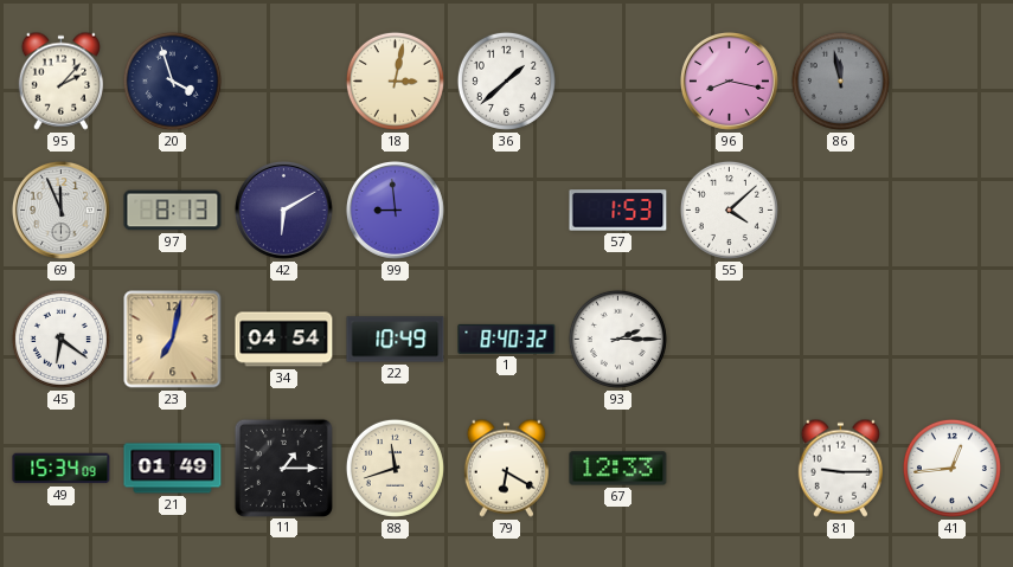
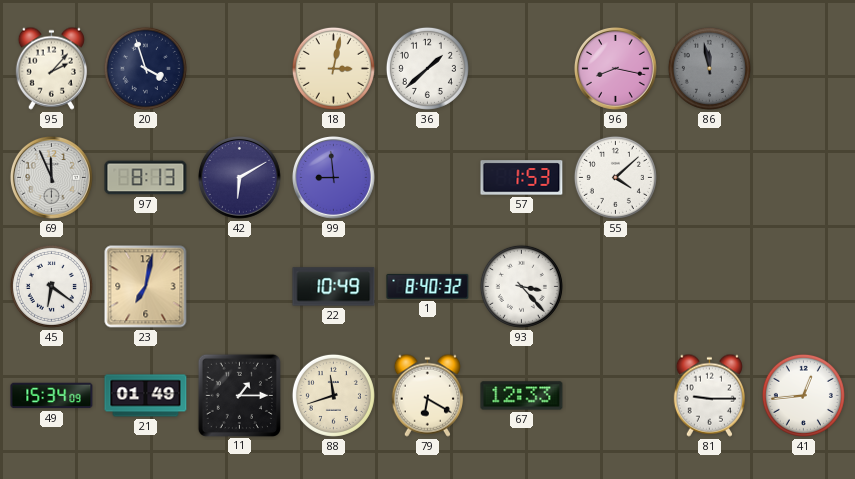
34: 04:54 -> none
93: 2:15 -> 3:23
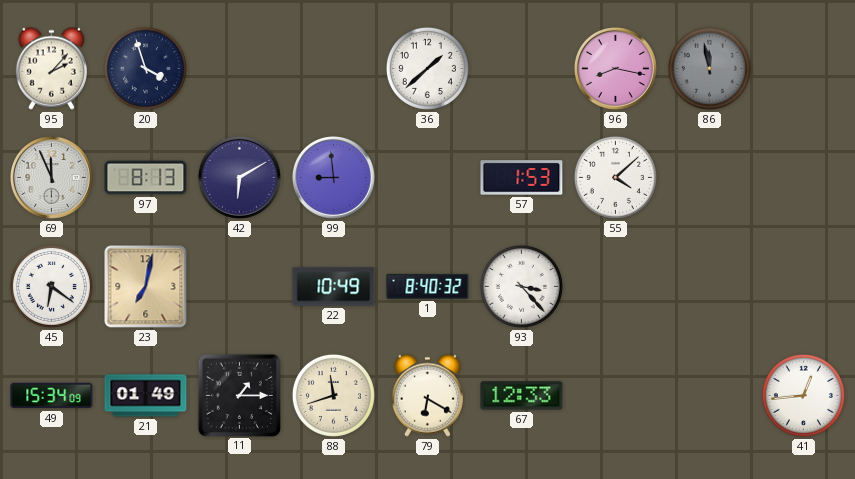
18: 3:02 -> none
81: 9:15 -> none
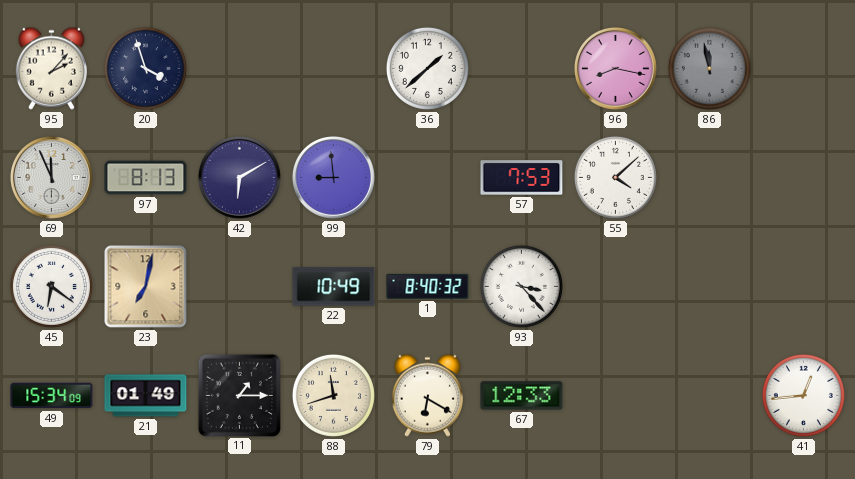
57: 1:53 -> 7:53
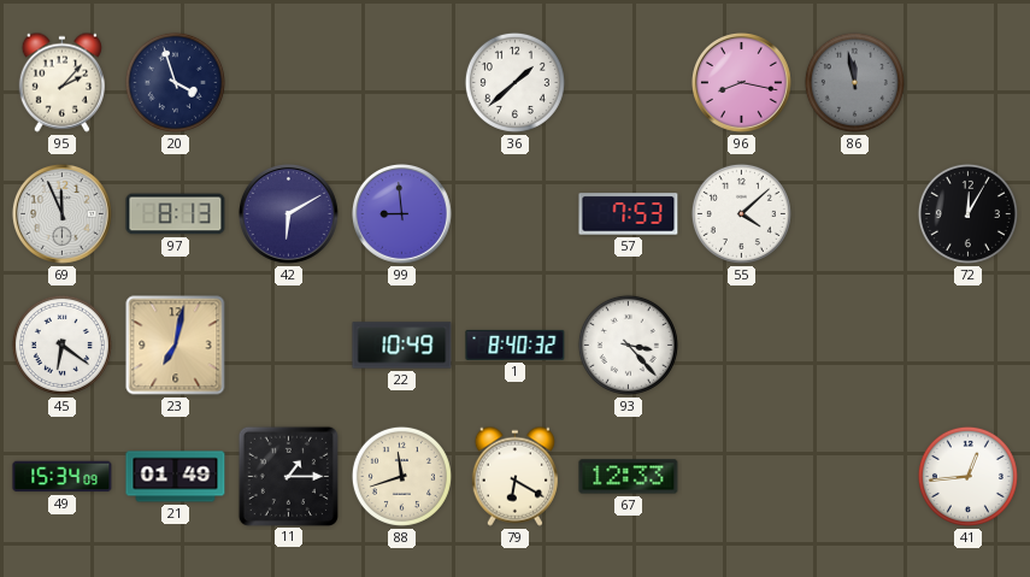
72: none -> 12:05
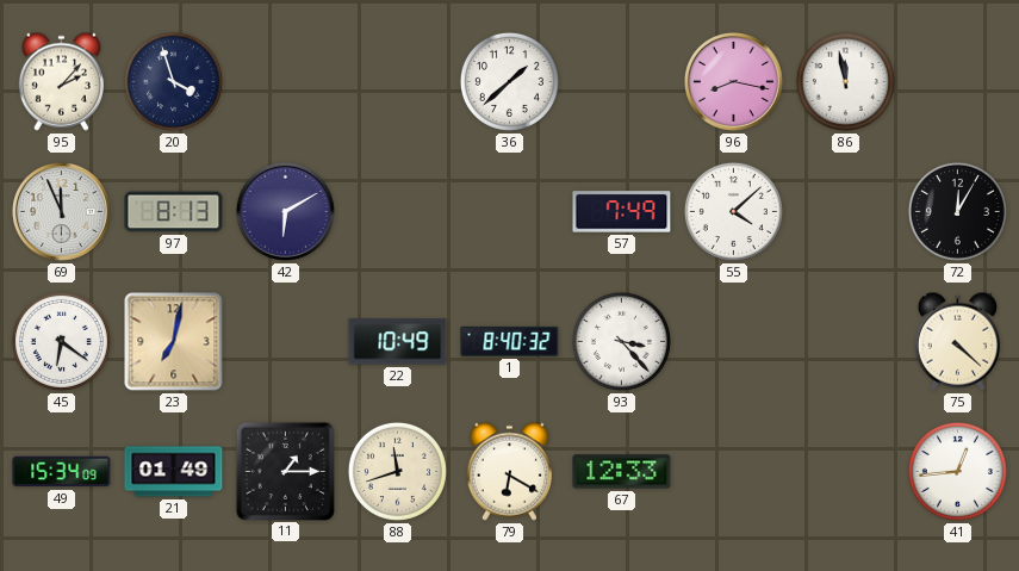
86 dial: grey -> white
99: 8:59 -> none
57: 7:53 -> 7:49
75: none -> 4:22
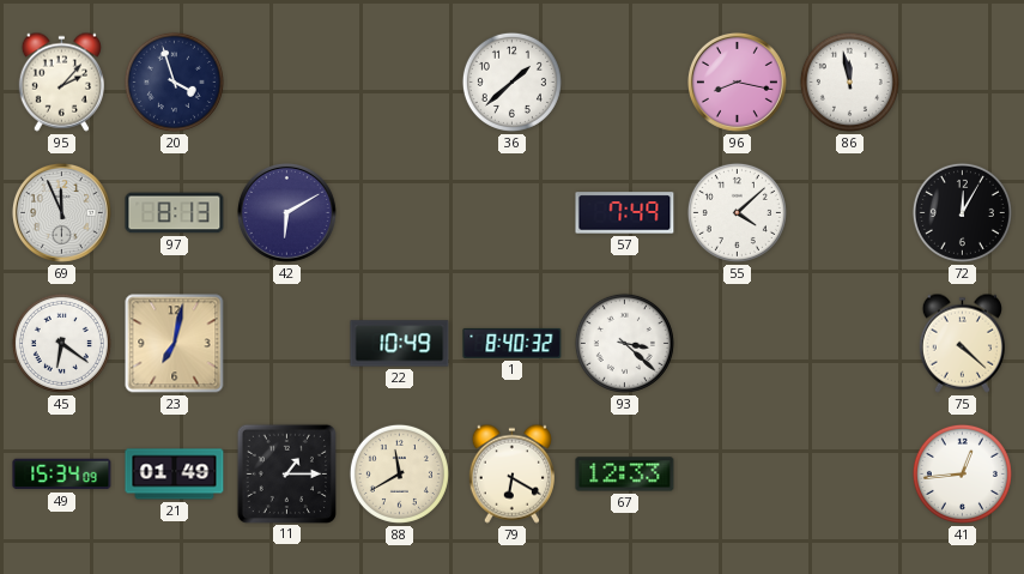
93: 3:23 -> 3:22
88: 11:42 -> 11:40
